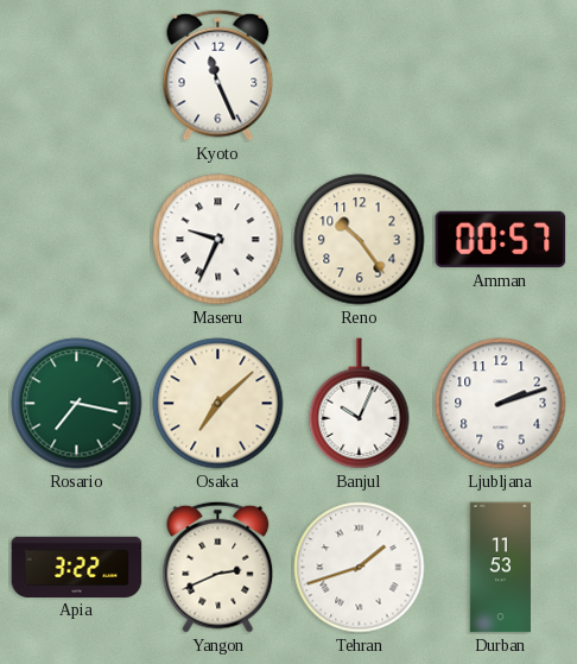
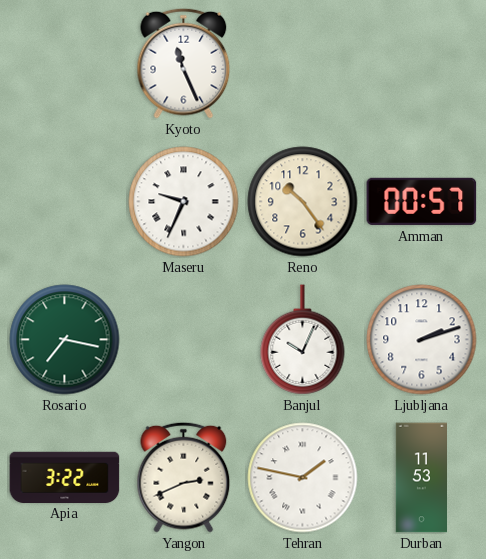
Osaka: 7:08 -> none
Tehran: 1:42 -> 1:47
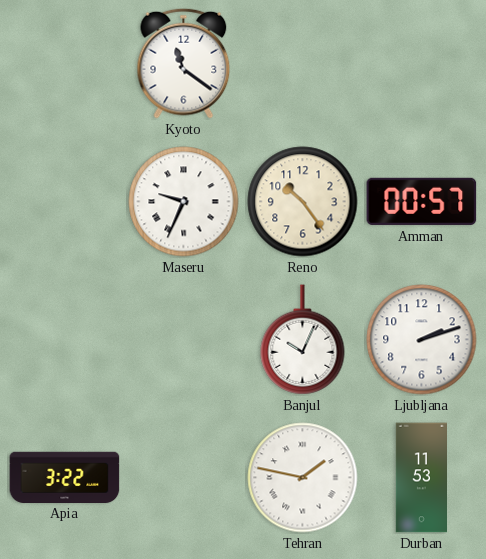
Kyoto: 11:26 -> 11:21
Rosario: 7:17 -> none
Yangon: 2:41 -> none
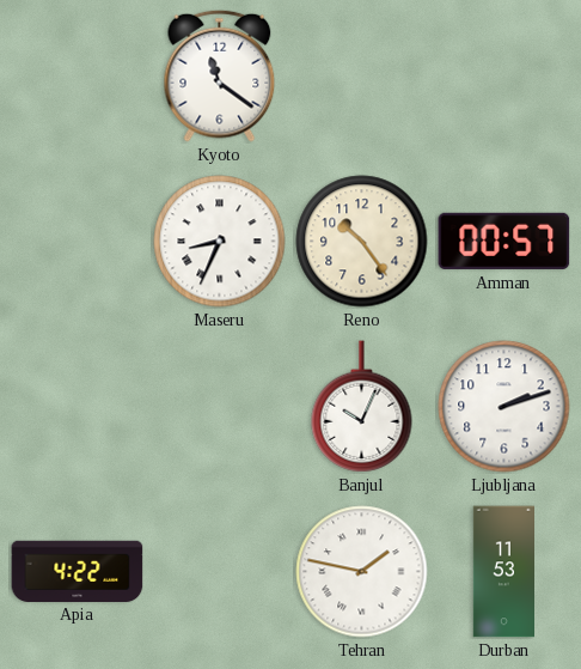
Maseru: 9:34 -> 8:34
Apia: 3:22 -> 4:22
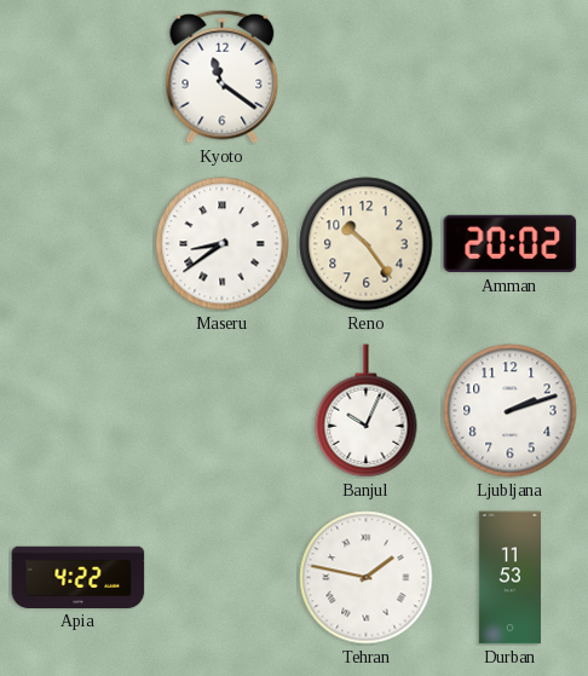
Maseru: 8:34 -> 8:39
Amman: 00:57 -> 20:02
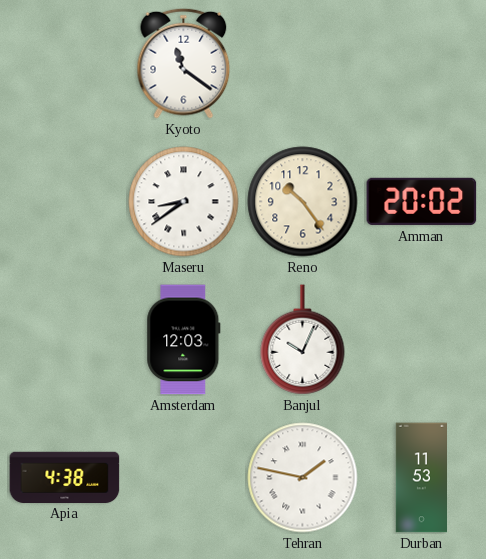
Amsterdam: none -> 12:03
Ljubljana: 2:12 -> none
Apia: 4:22 -> 4:38
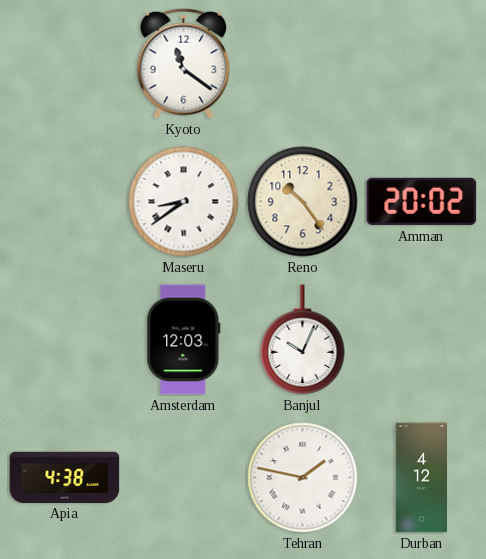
Durban: 11:53 -> 4:12
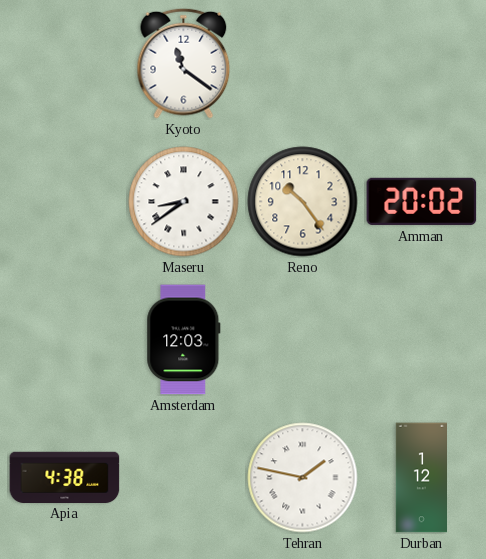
Banjul: 10:04 -> none
Durban: 4:12 -> 1:12
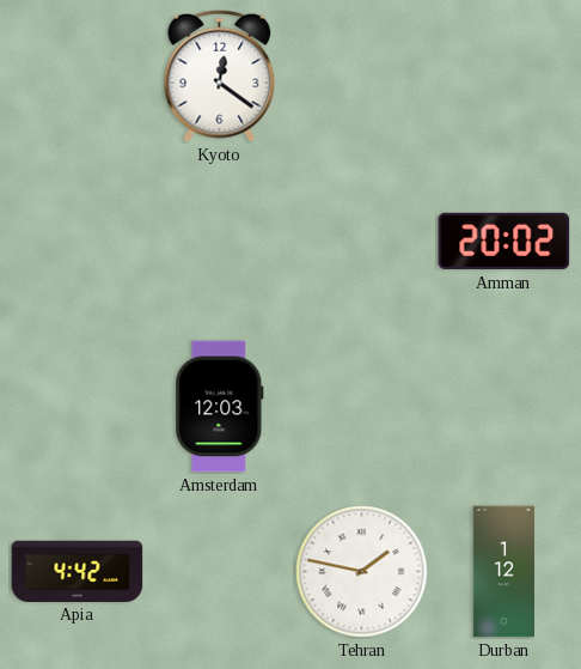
Kyoto: 11:21 -> 12:21
Maseru: 8:39 -> none
Reno: 10:24 -> none
Apia: 4:38 -> 4:42
